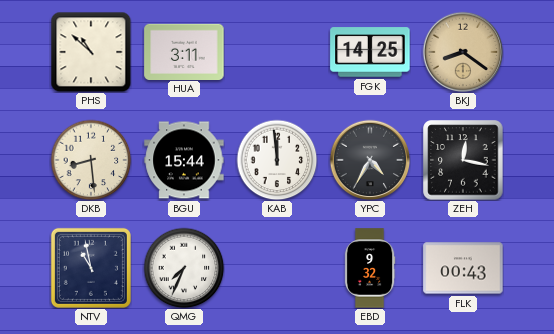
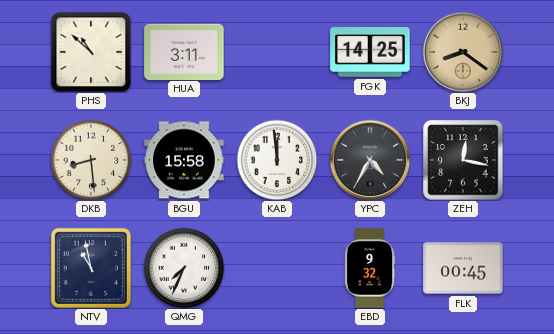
BGU: 15:44 -> 15:58
FLK: 00:43 -> 00:45
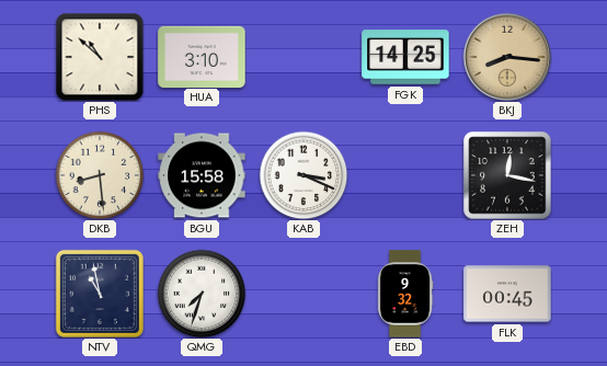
HUA: 3:11 -> 3:10
BKJ: 8:21 -> 8:16
KAB: 11:59 -> 3:19
YPC: 4:35 -> none
QMG: 7:34 -> 7:33
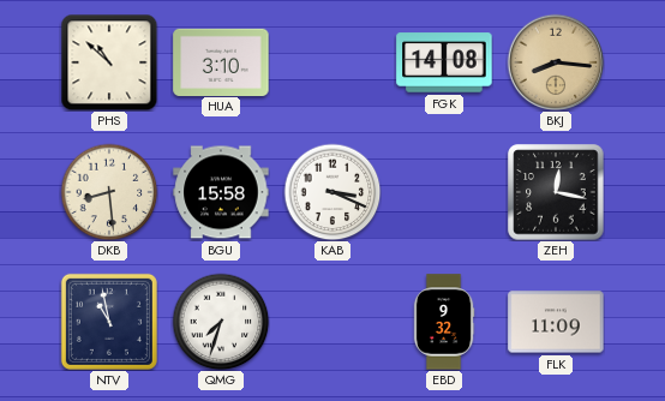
FGK: 14:25 -> 14:08
FLK: 00:45 -> 11:09
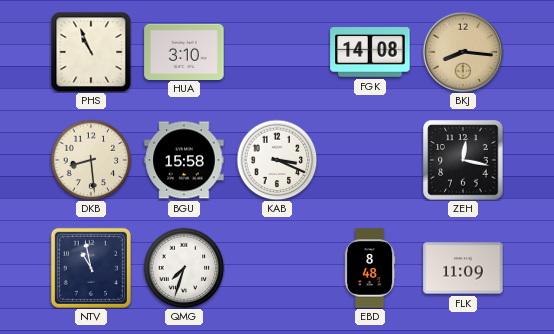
PHS: 10:52 -> 10:56
EBD: 9:32 -> 8:48
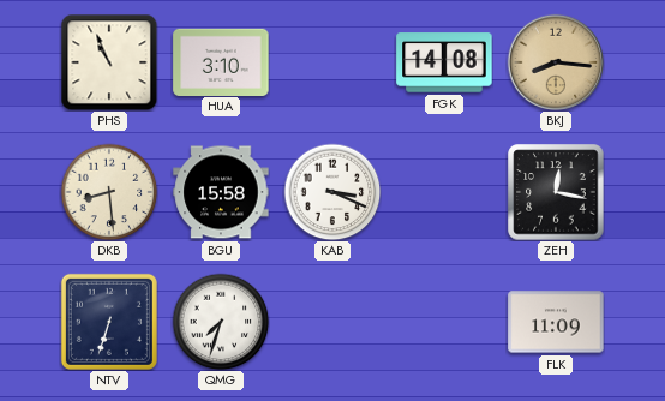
NTV: 10:58 -> 6:33
EBD: 8:48 -> none
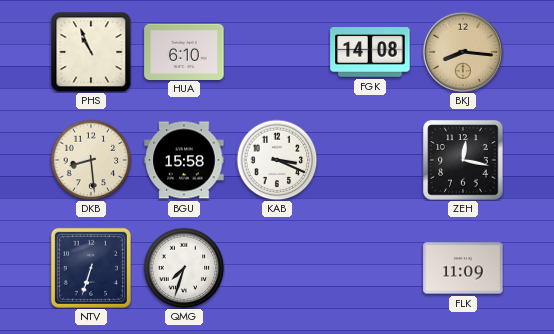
HUA: 3:10 -> 6:10
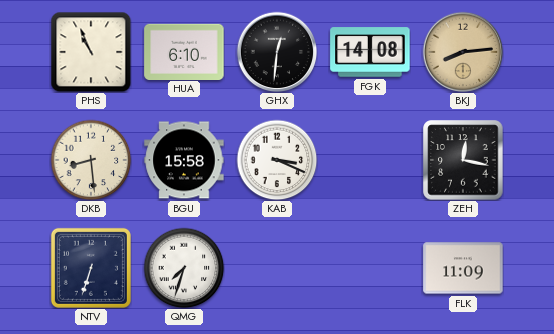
GHX: none -> 12:31
BKJ: 8:16 -> 8:14
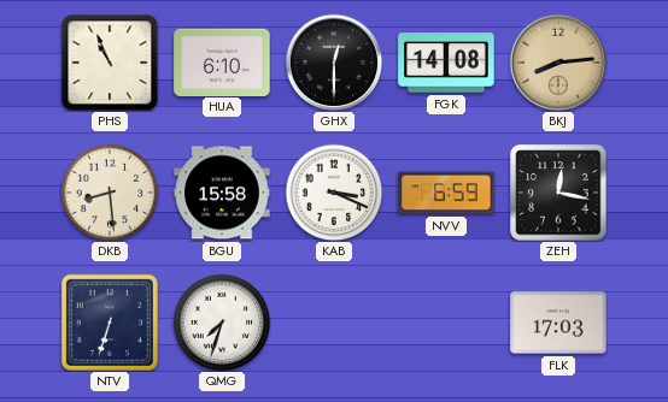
GHX: 12:31 -> 12:30
NVV: none -> 6:59
FLK: 11:09 -> 17:03
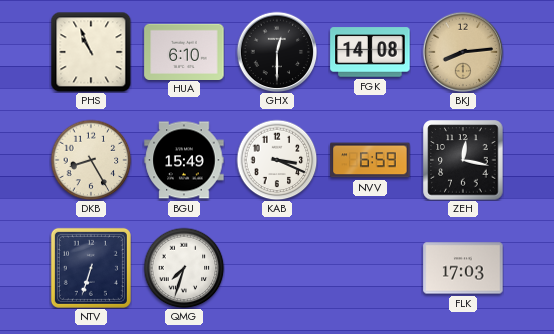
DKB: 8:29 -> 8:25
BGU: 15:58 -> 15:49
